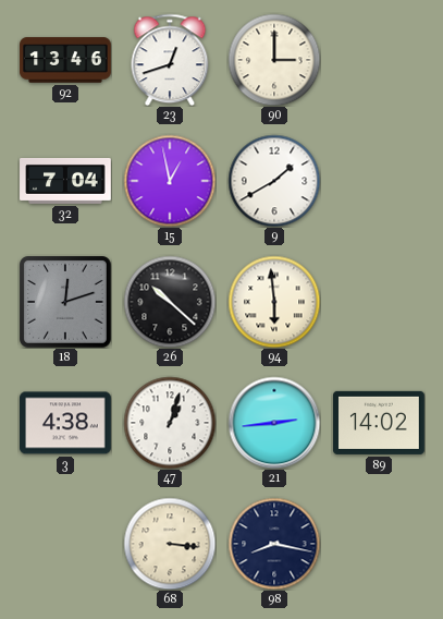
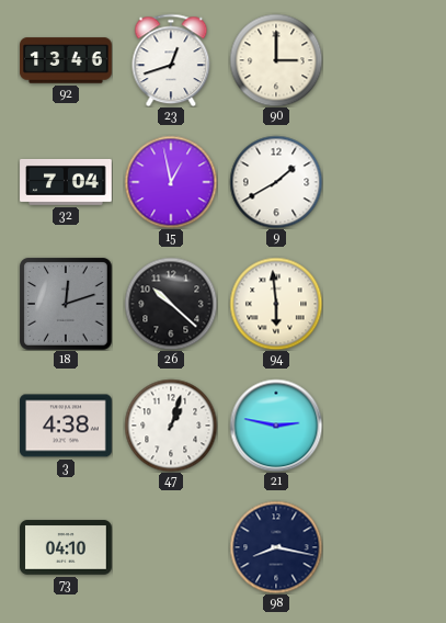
21: 2:44 -> 2:47
89: 14:02 -> none
73: none -> 04:10
68: 3:16 -> none
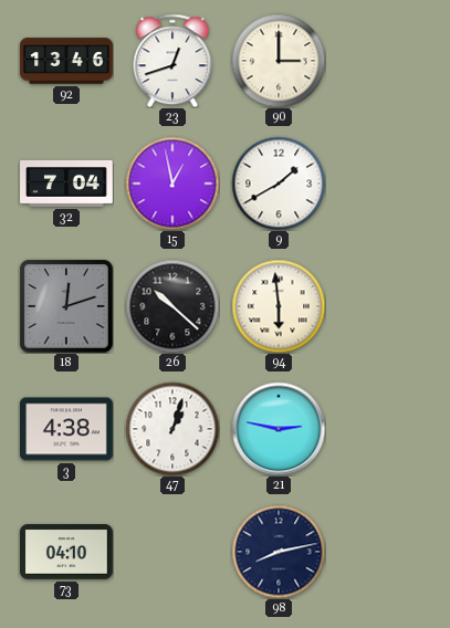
98: 8:17 -> 8:13
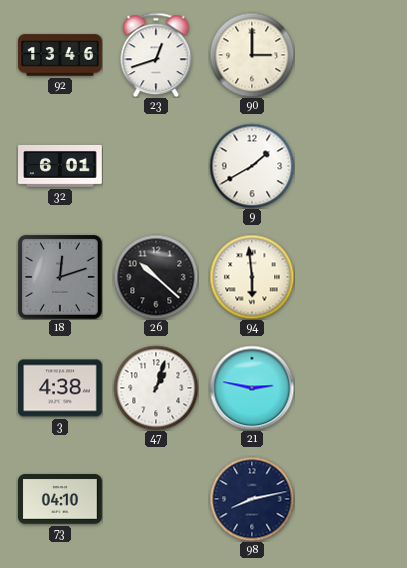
32: 7:04 -> 6:01
15: 12:58 -> none
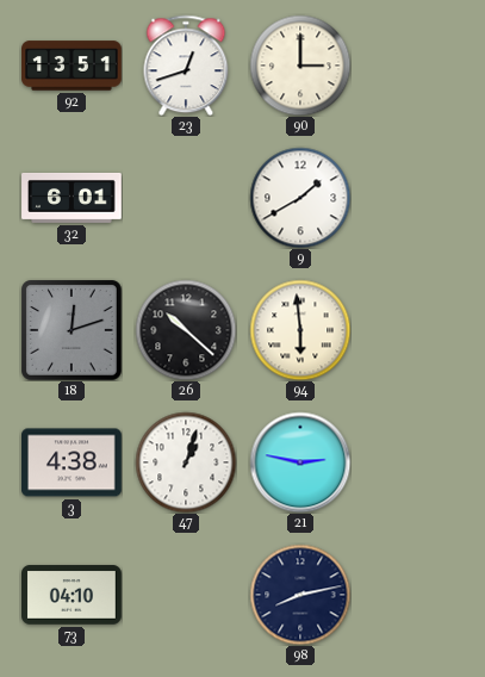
92: 13:46 -> 13:51
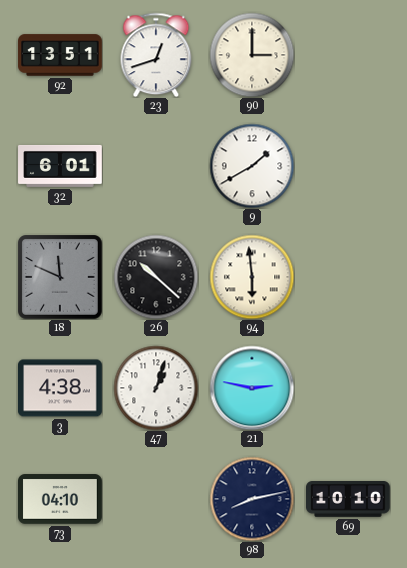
18: 12:12 -> 11:49
69: none -> 10:10
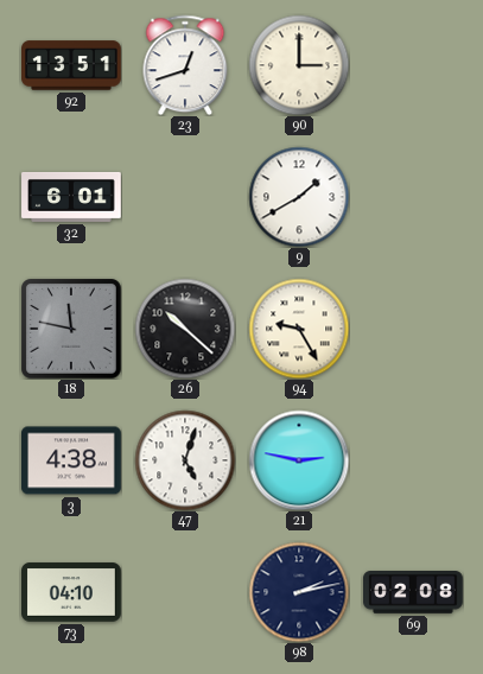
18: 11:49 -> 11:47
94: 5:59 -> 9:25
47: 1:03 -> 5:03
98: 8:13 -> 2:13
69: 10:10 -> 02:08
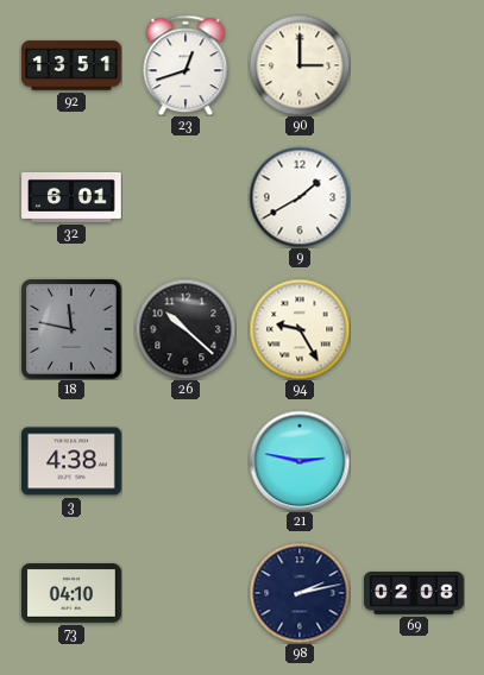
47: 5:03 -> none
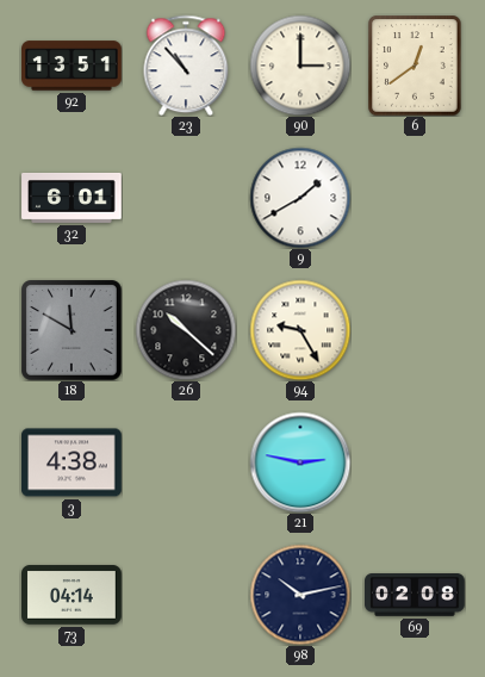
23: 12:42 -> 10:53
6: none -> 12:39
18: 11:47 -> 11:50
73: 04:10 -> 04:14
98: 2:13 -> 10:13
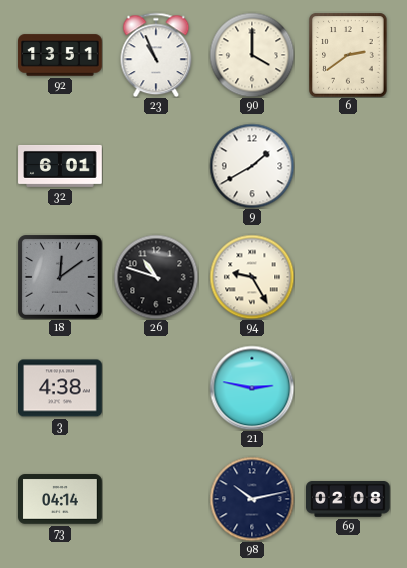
23: 10:53 -> 10:56
90: 3:00 -> 4:00
6: 12:39 -> 2:39
18: 11:50 -> 12:09
26: 10:22 -> 10:48
